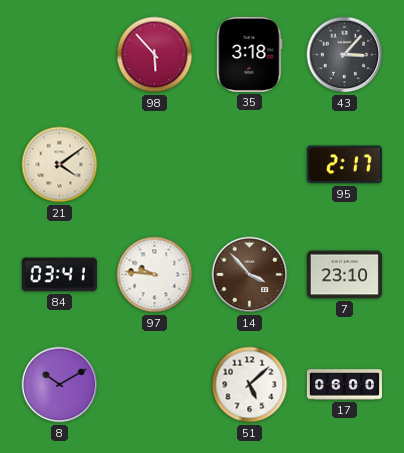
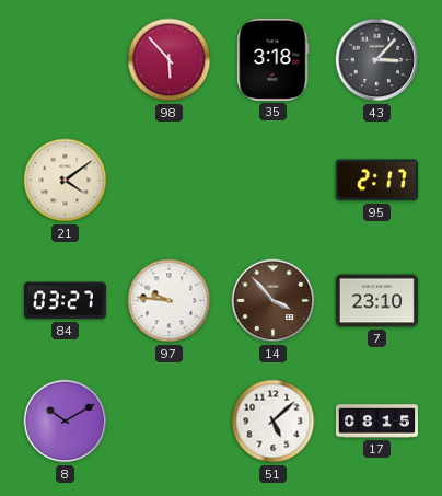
84: 03:41 -> 03:27
17: 06:00 -> 08:15
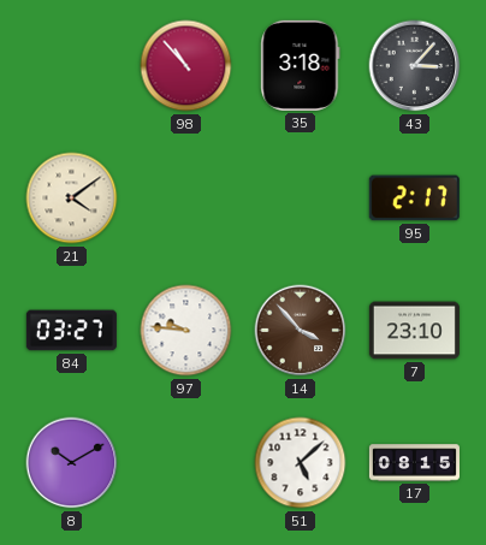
98: 5:53 -> 10:53
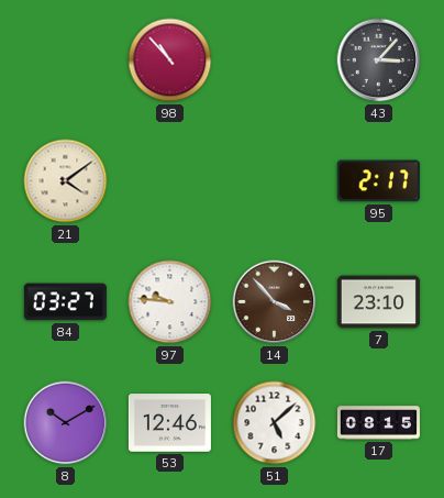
35: 3:18 -> none
53: none -> 12:46
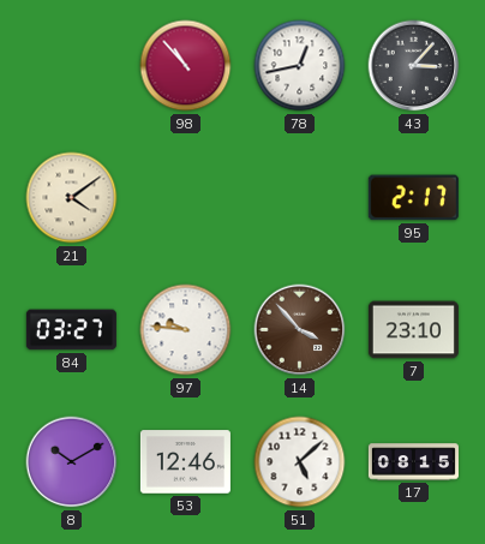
78: none -> 12:43
